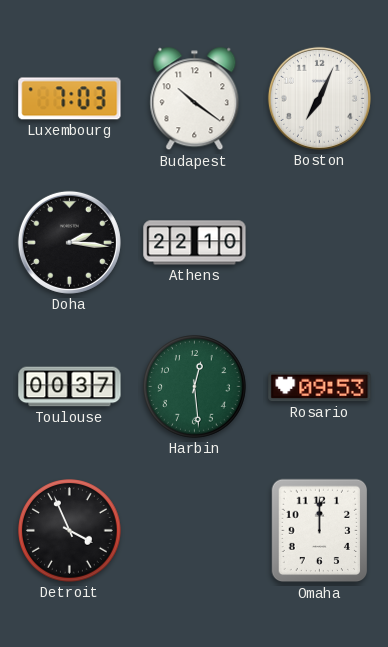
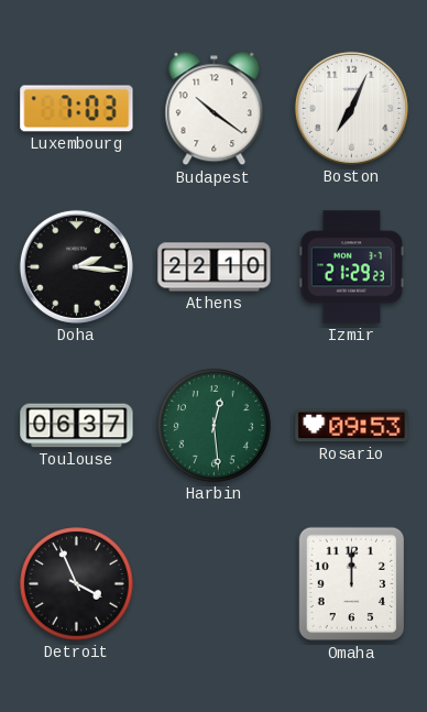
Izmir: none -> 21:29
Toulouse: 00:37 -> 06:37
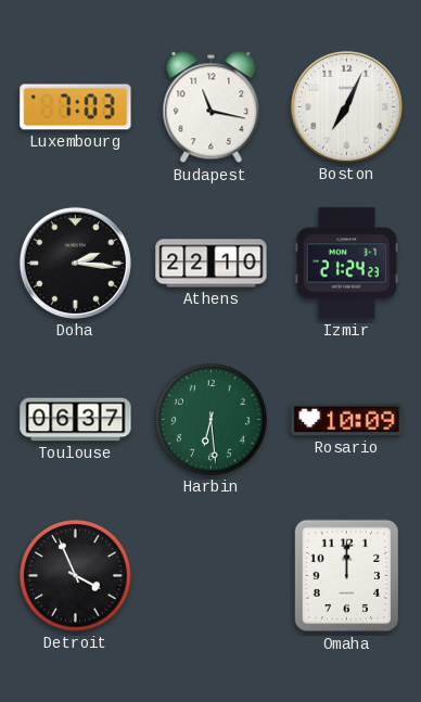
Budapest: 10:21 -> 11:17
Izmir: 21:29 -> 21:24
Harbin: 12:29 -> 6:29
Rosario: 09:53 -> 10:09
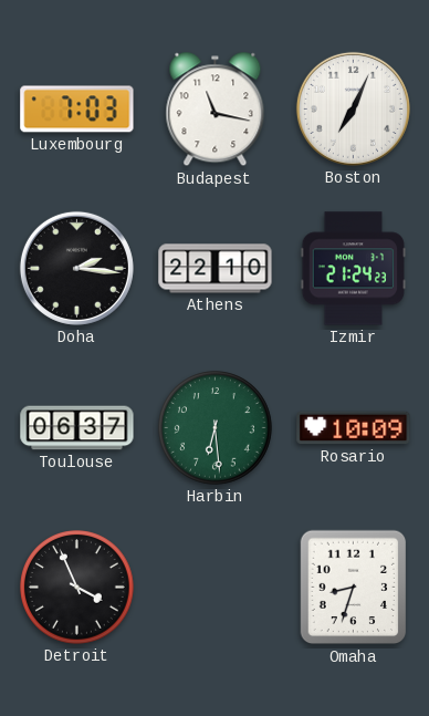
Omaha: 12:00 -> 8:33
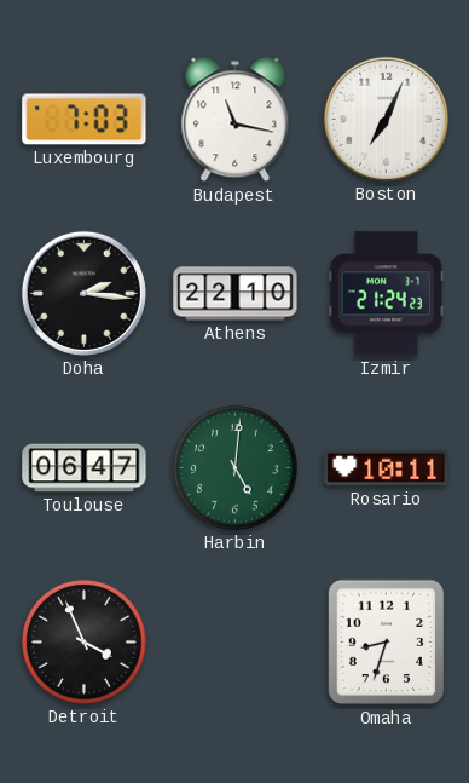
Toulouse: 06:37 -> 06:47
Harbin: 6:29 -> 5:01
Rosario: 10:09 -> 10:11
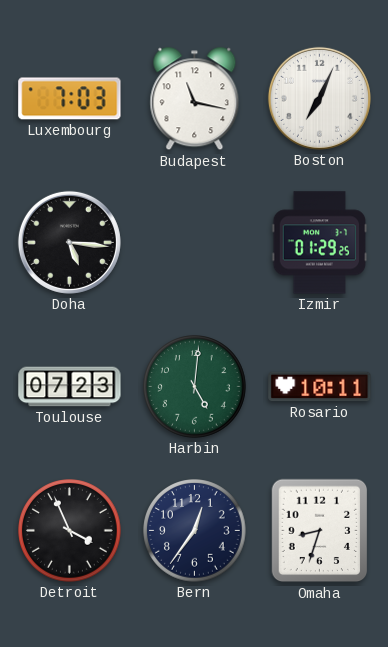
Doha: 2:16 -> 5:16
Athens: 22:10 -> none
Izmir: 21:24 -> 01:29
Toulouse: 06:47 -> 07:23
Bern: none -> 12:36
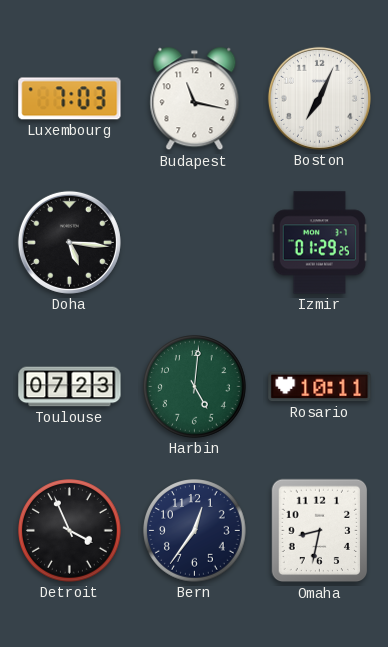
Omaha: 8:33 -> 8:32
